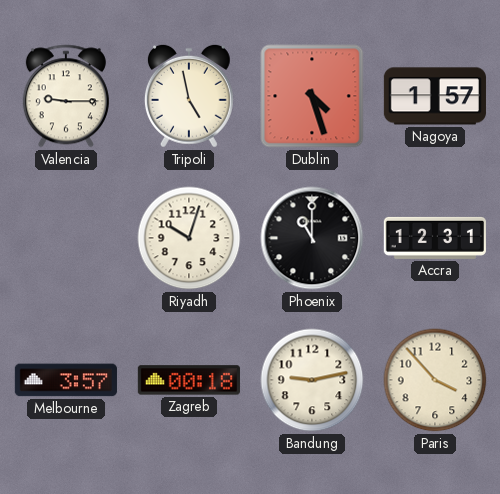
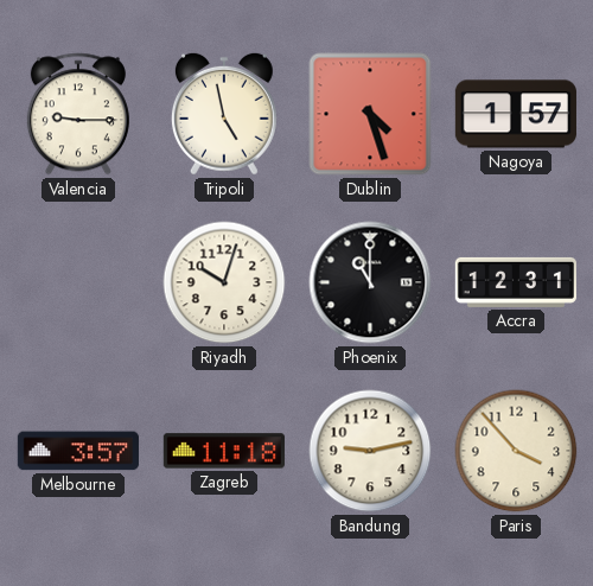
Zagreb: 00:18 -> 11:18
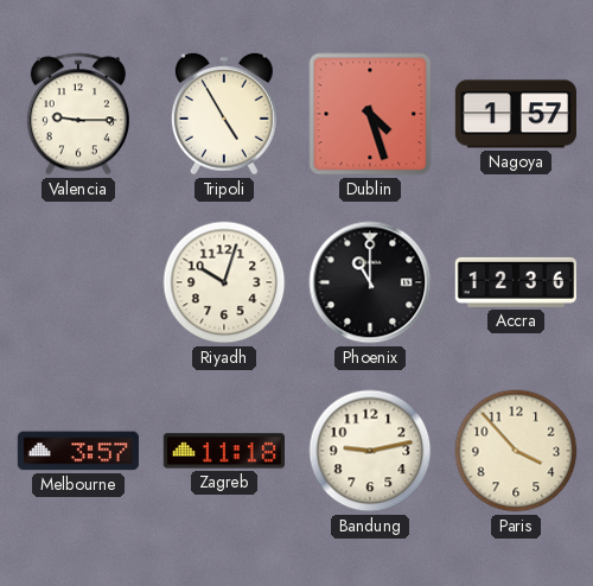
Tripoli: 4:58 -> 4:55
Accra: 12:31 -> 12:36
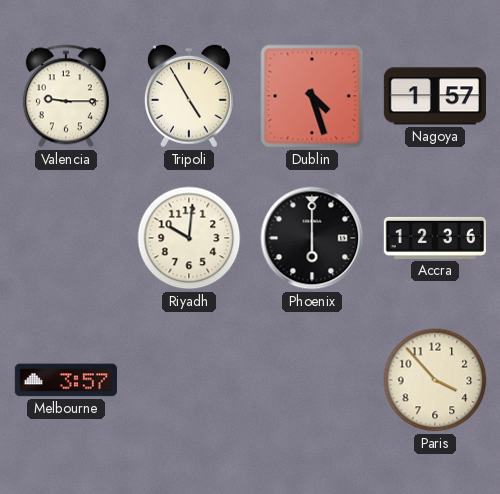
Riyadh: 10:03 -> 10:01
Phoenix: 11:00 -> 6:00
Zagreb: 11:18 -> none
Bandung: 9:13 -> none
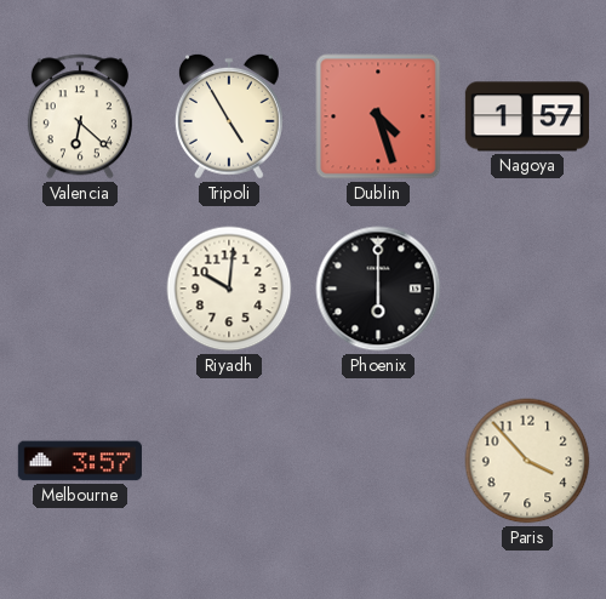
Valencia: 9:15 -> 6:22
Accra: 12:36 -> none
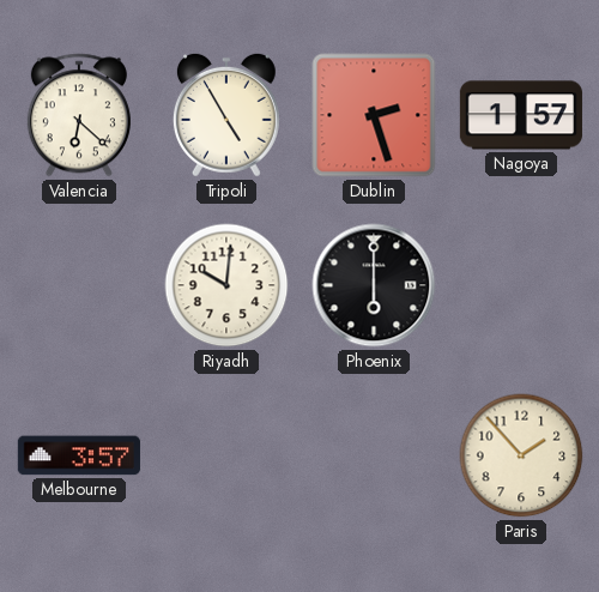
Dublin: 4:27 -> 2:27
Paris: 3:53 -> 1:53
